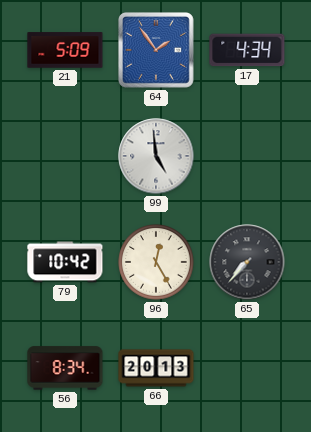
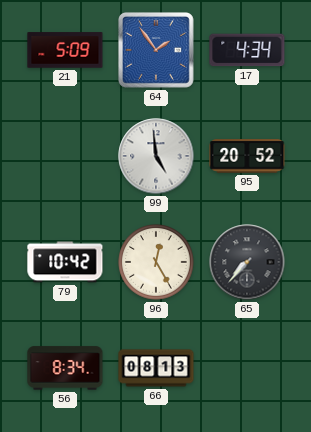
95: none -> 20:52
66: 20:13 -> 08:13
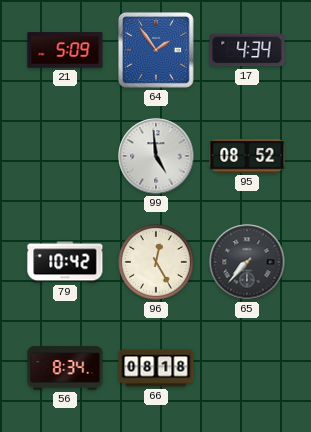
95: 20:52 -> 08:52
66: 08:13 -> 08:18
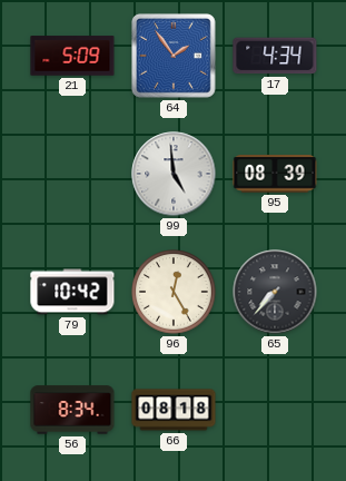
95: 08:52 -> 08:39
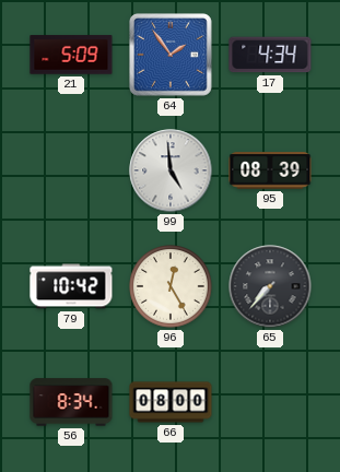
66: 08:18 -> 08:00
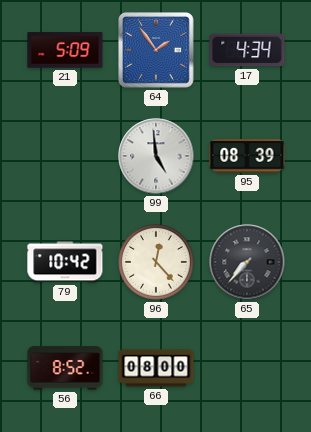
96: 12:25 -> 12:23
56: 8:34 -> 8:52
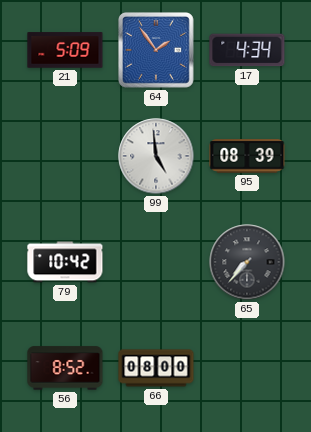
96: 12:23 -> none
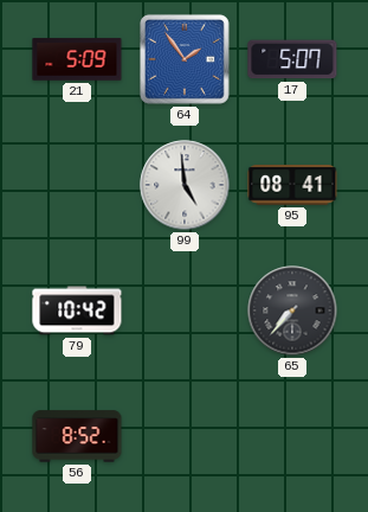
17: 4:34 -> 5:07
95: 08:39 -> 08:41
66: 08:00 -> none
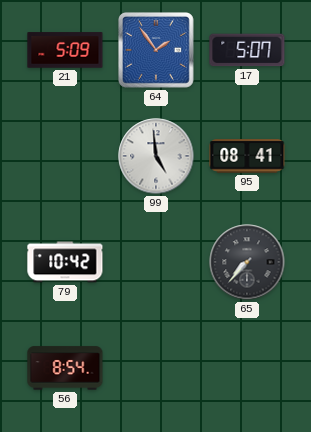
56: 8:52 -> 8:54
